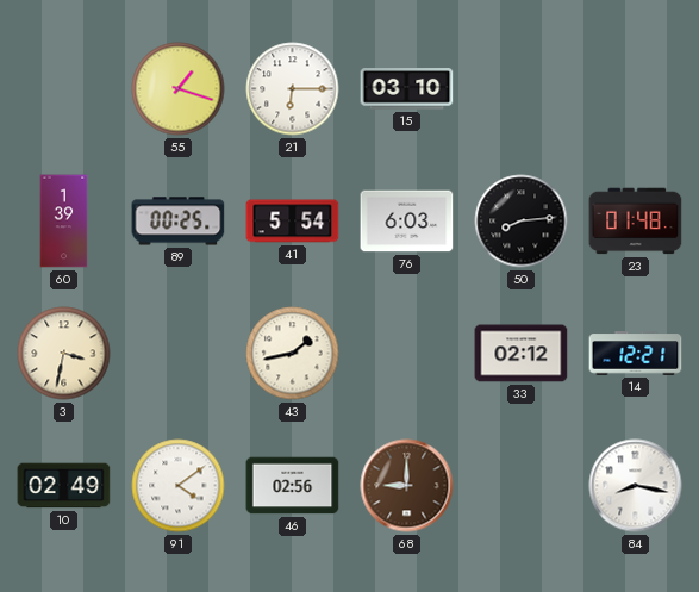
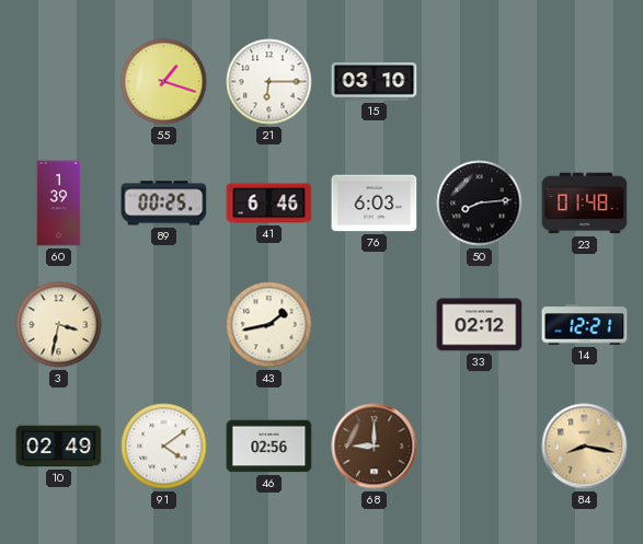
41: 5:54 -> 6:46
84 dial: white -> champagne
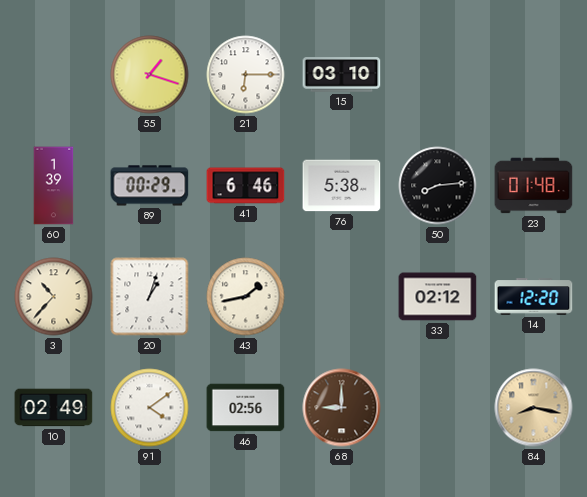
89: 00:25 -> 00:29
76: 6:03 -> 5:38
3: 3:32 -> 10:37
20: none -> 1:03
14: 12:21 -> 12:20
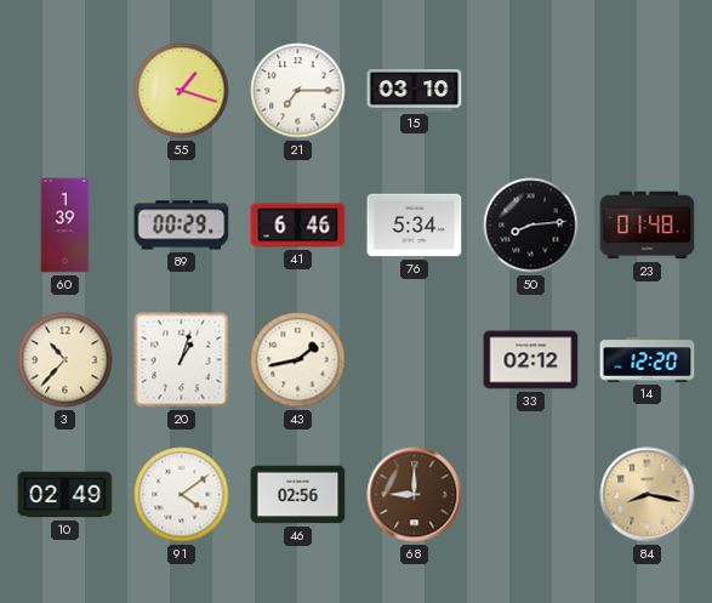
21: 6:15 -> 7:15
76: 5:38 -> 5:34
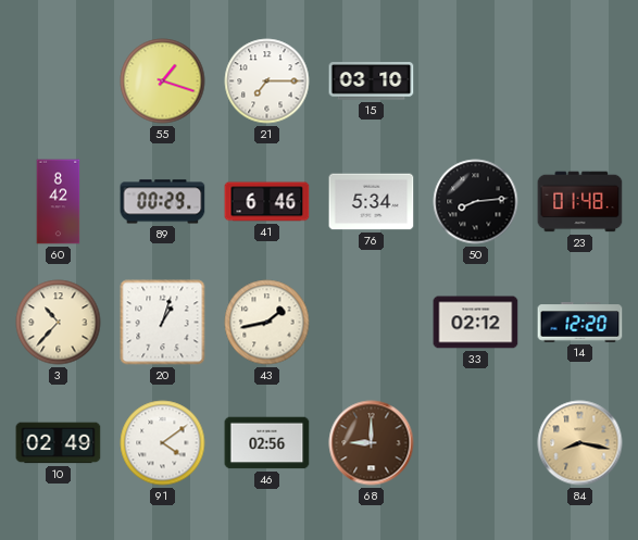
60: 1:39 -> 8:42
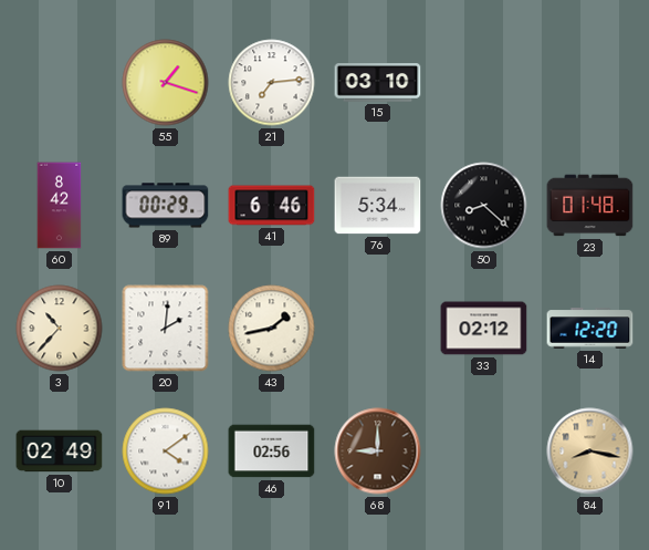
21: 7:15 -> 7:14
50: 8:14 -> 8:22
20: 1:03 -> 2:01
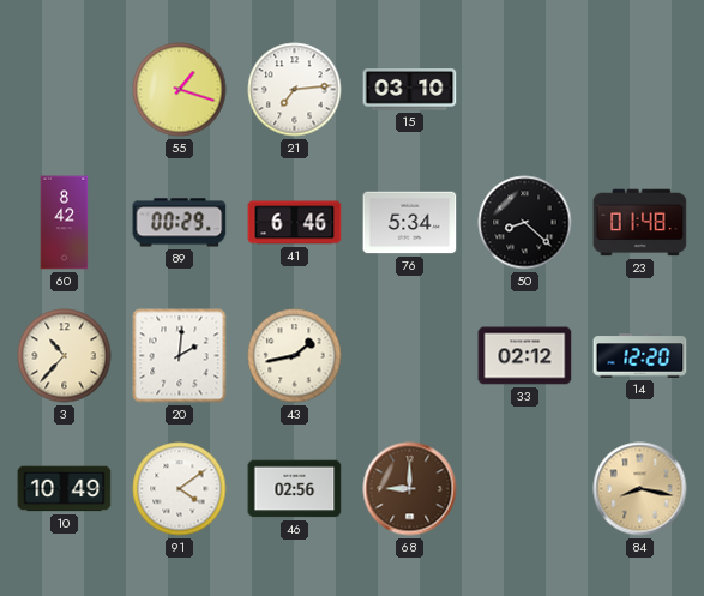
10: 02:49 -> 10:49
